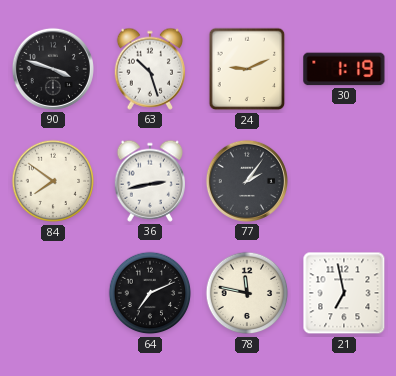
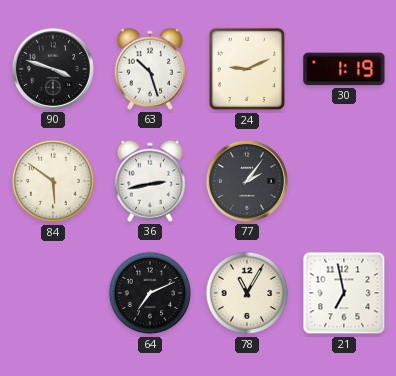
84: 7:51 -> 5:51
78: 11:47 -> 11:05
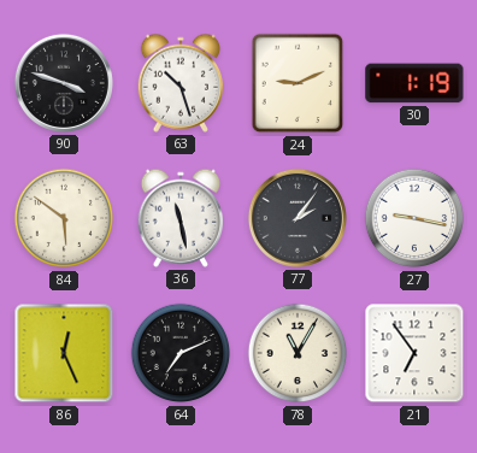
36: 2:43 -> 11:28
27: none -> 9:17
86: none -> 12:26
21: 6:58 -> 6:54
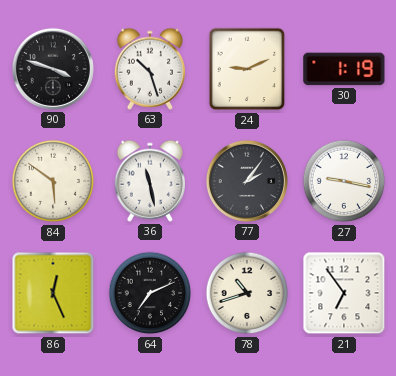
78: 11:05 -> 10:42
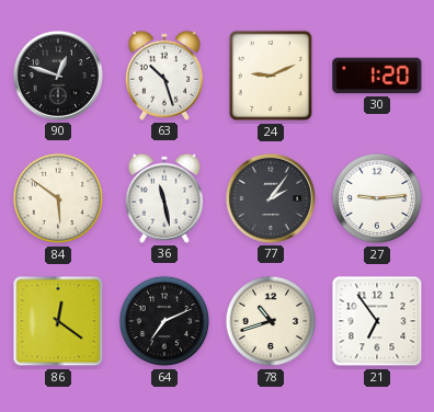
90: 3:48 -> 12:48
30: 1:19 -> 1:20
27: 9:17 -> 9:14
86: 12:26 -> 12:21
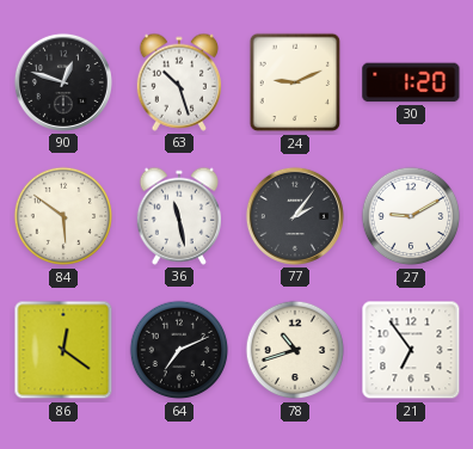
27: 9:14 -> 9:10
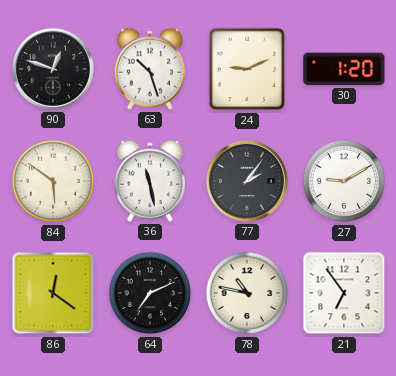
78: 10:42 -> 10:47
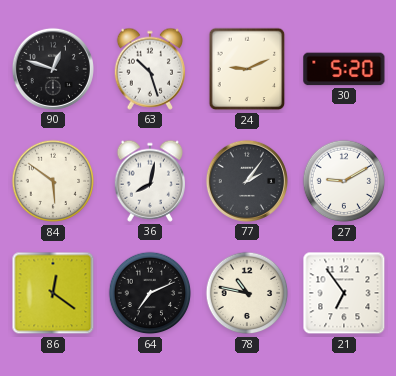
30: 1:20 -> 5:20
36: 11:28 -> 8:02
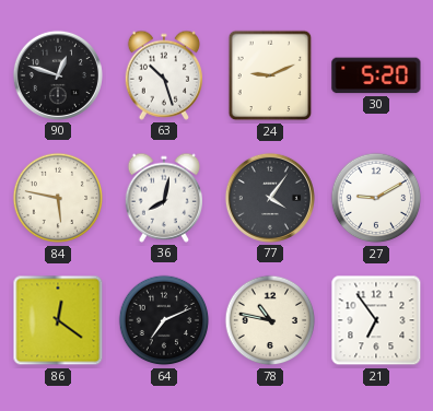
84: 5:51 -> 5:47
77: 2:06 -> 4:06
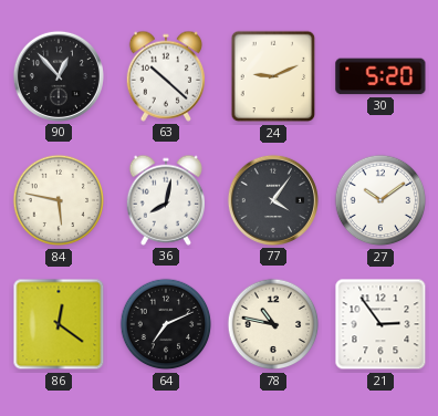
90: 12:48 -> 12:53
63: 10:27 -> 10:22
27: 9:10 -> 10:09
21: 6:54 -> 2:54
